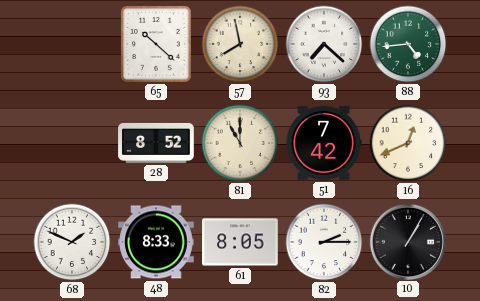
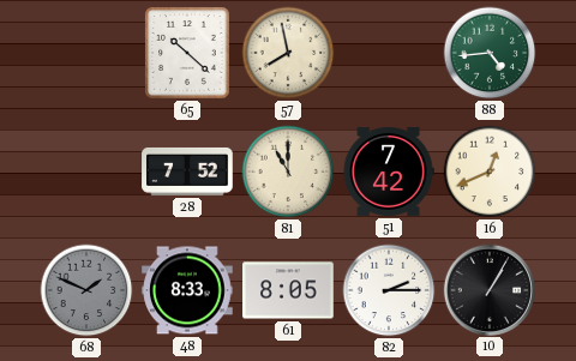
93: 7:22 -> none
28: 8:52 -> 7:52
68 dial: white -> grey
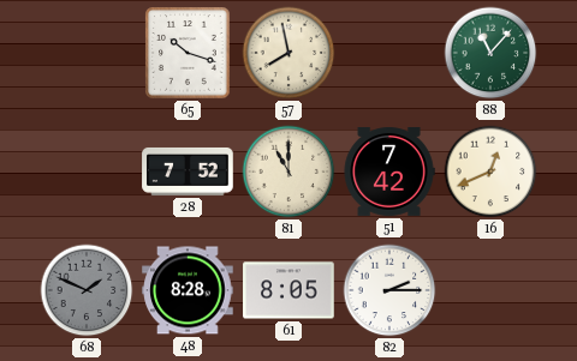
65: 10:22 -> 10:18
88: 4:44 -> 11:07
48: 8:33 -> 8:28
10: 1:05 -> none
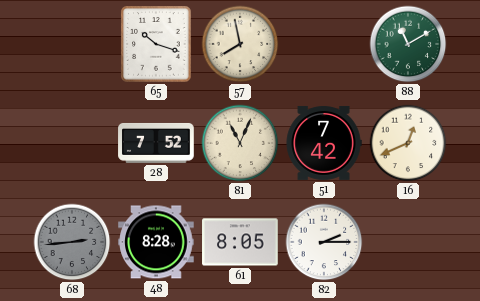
88: 11:07 -> 11:10
81: 11:00 -> 11:04
68: 1:49 -> 2:44
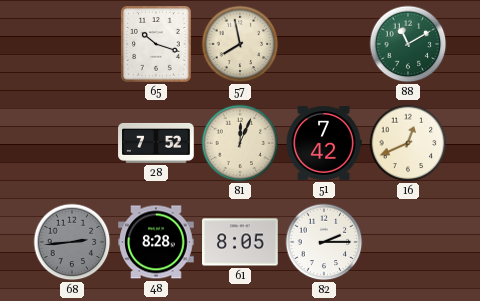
81: 11:04 -> 12:04
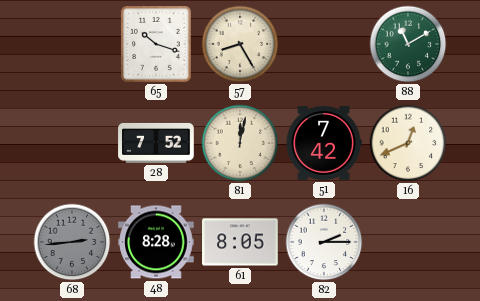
57: 7:58 -> 8:25
81: 12:04 -> 12:02
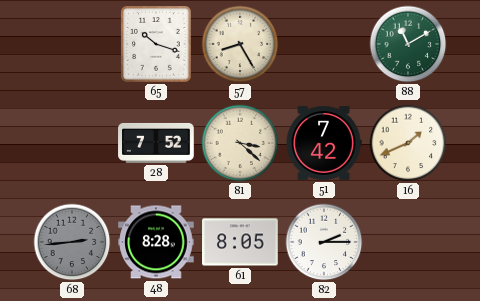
81: 12:02 -> 3:22
16: 12:41 -> 1:41
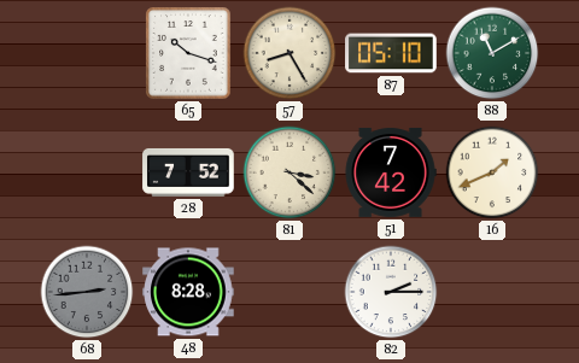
87: none -> 05:10
61: 8:05 -> none
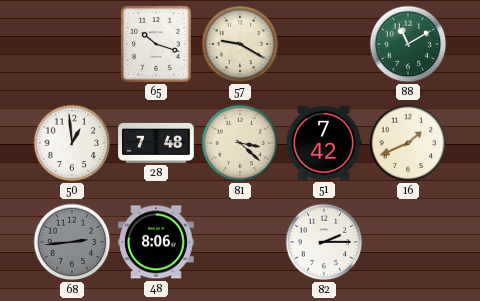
57: 8:25 -> 9:20
87: 05:10 -> none
50: none -> 12:59
28: 7:52 -> 7:48
48: 8:28 -> 8:06
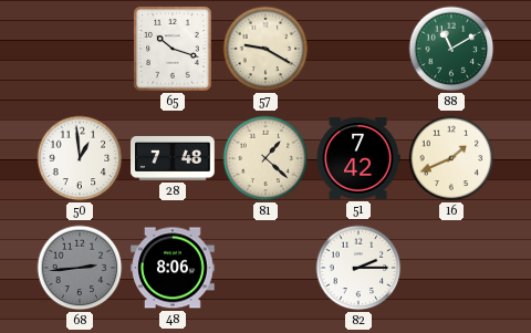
81: 3:22 -> 1:22
